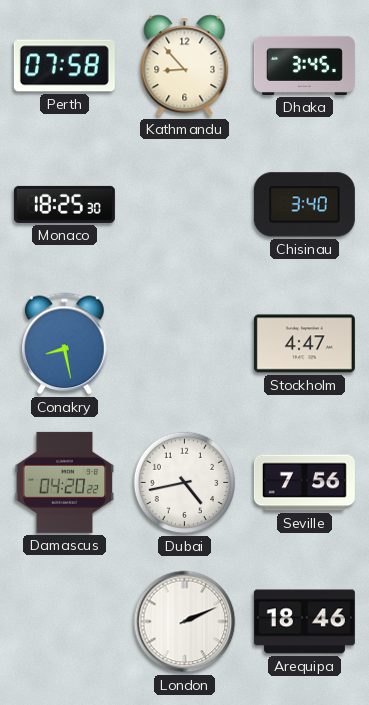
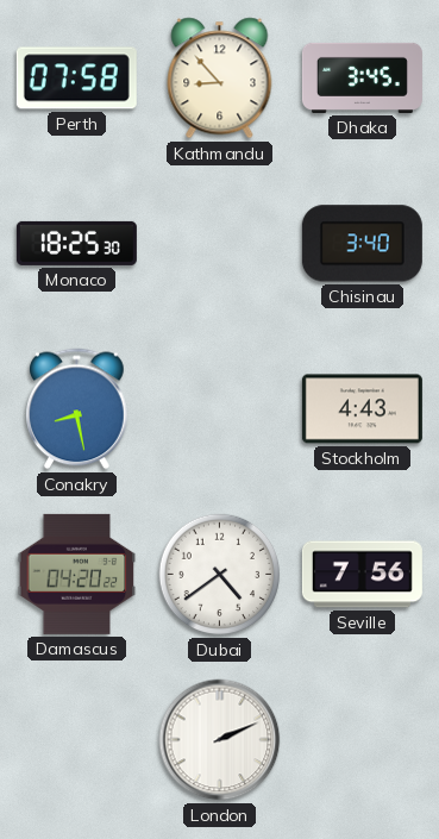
Stockholm: 4:47 -> 4:43
Dubai: 4:43 -> 4:39
Arequipa: 18:46 -> none
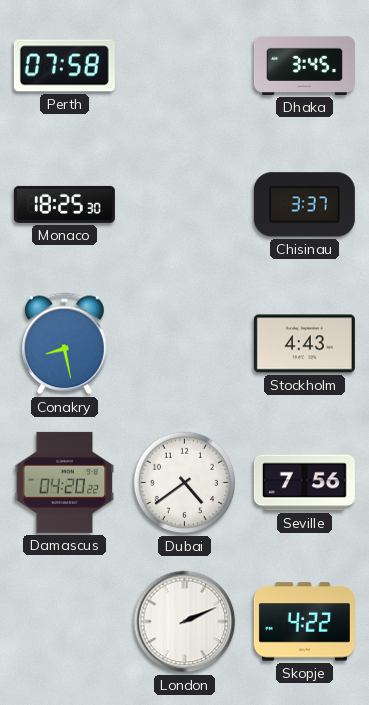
Kathmandu: 8:53 -> none
Chisinau: 3:40 -> 3:37
Skopje: none -> 4:22
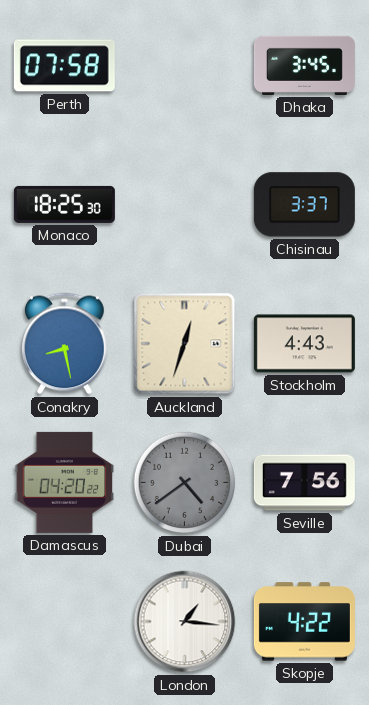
Auckland: none -> 12:33
Dubai dial: white -> grey
London: 2:11 -> 1:16
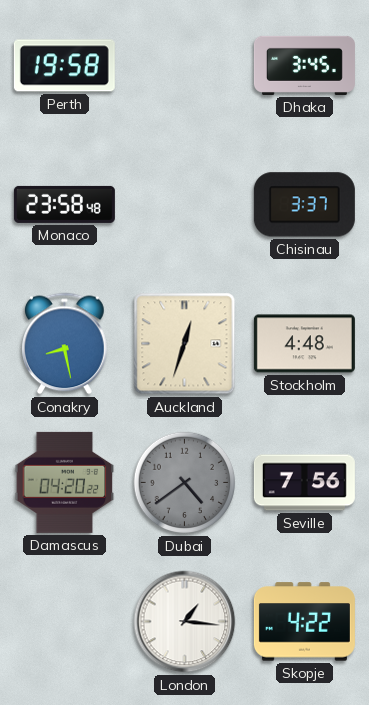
Perth: 07:58 -> 19:58
Monaco: 18:25 -> 23:58
Stockholm: 4:43 -> 4:48
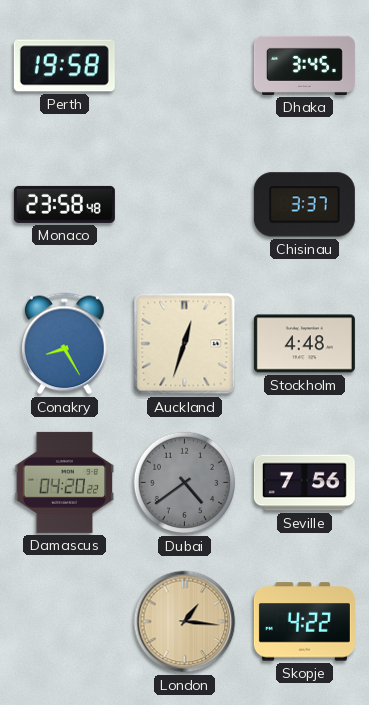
Conakry: 8:28 -> 8:25
London dial: white -> champagne
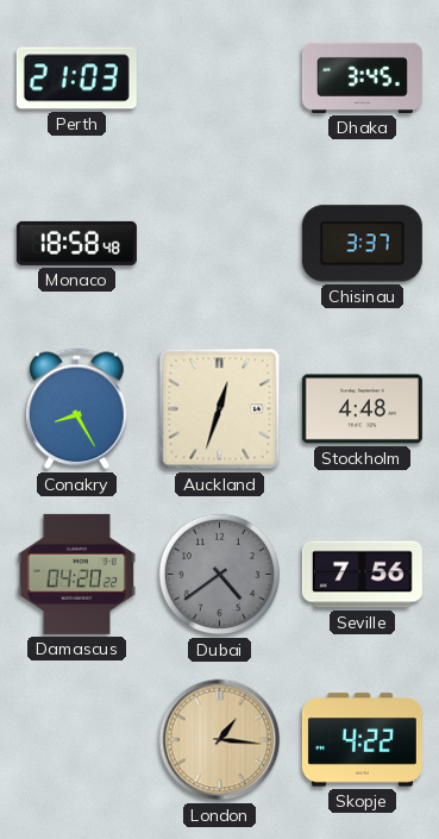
Perth: 19:58 -> 21:03
Monaco: 23:58 -> 18:58
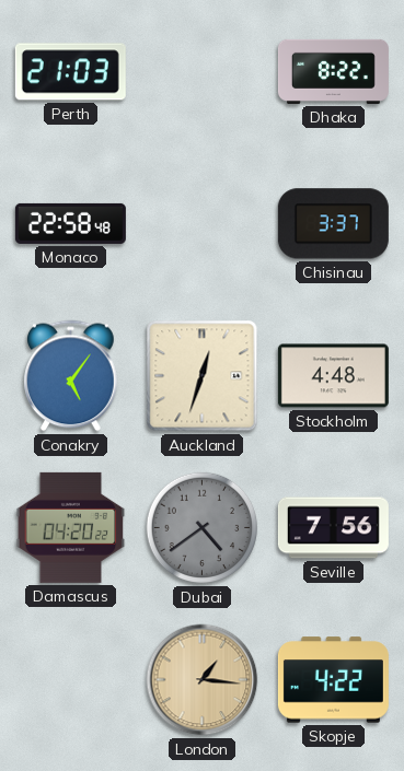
Dhaka: 3:45 -> 8:22
Monaco: 18:58 -> 22:58
Conakry: 8:25 -> 5:06
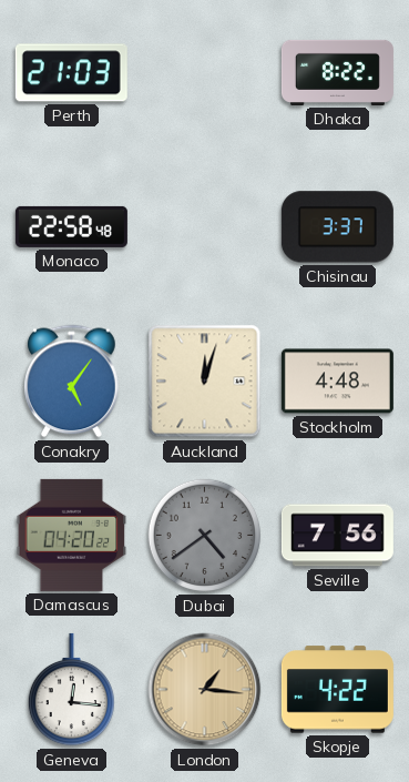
Auckland: 12:33 -> 12:03
Geneva: none -> 12:16
